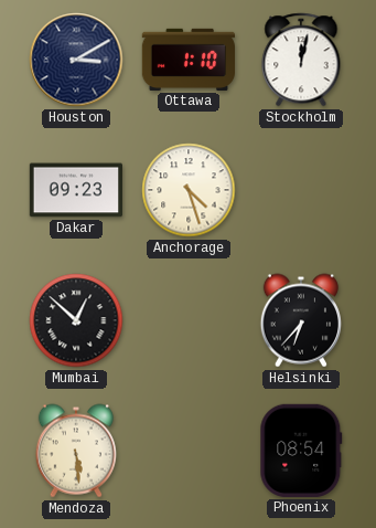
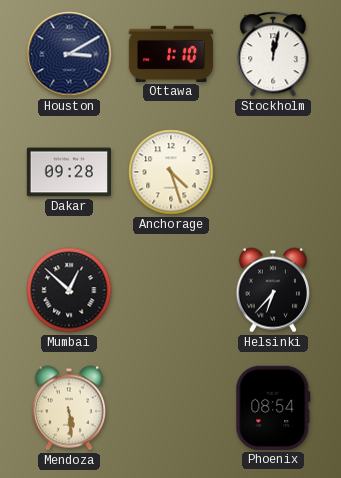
Dakar: 09:23 -> 09:28
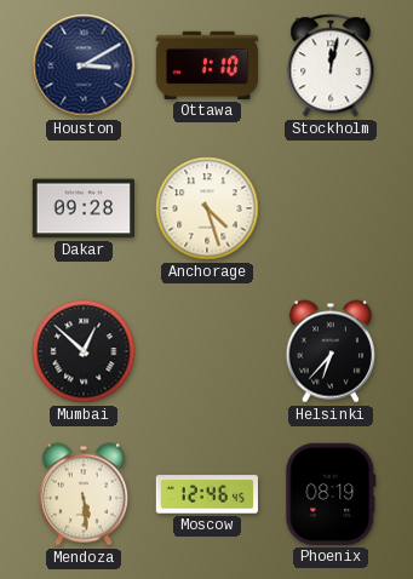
Moscow: none -> 12:46
Phoenix: 08:54 -> 08:19
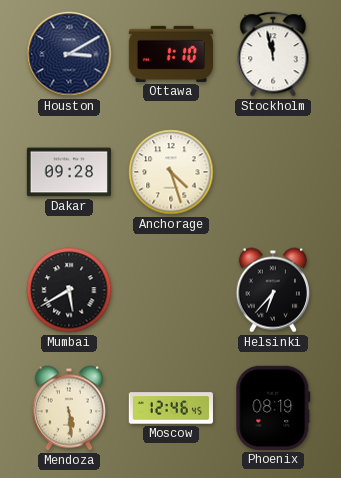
Stockholm: 12:02 -> 11:58
Mumbai: 12:52 -> 5:40
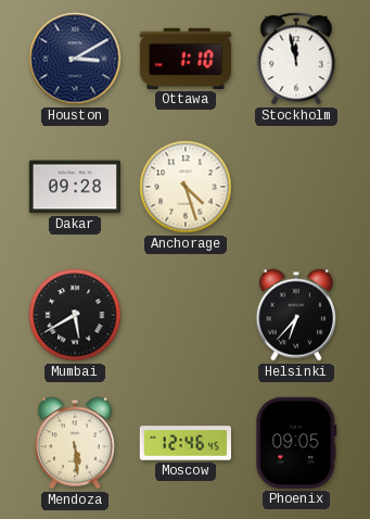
Phoenix: 08:19 -> 09:05
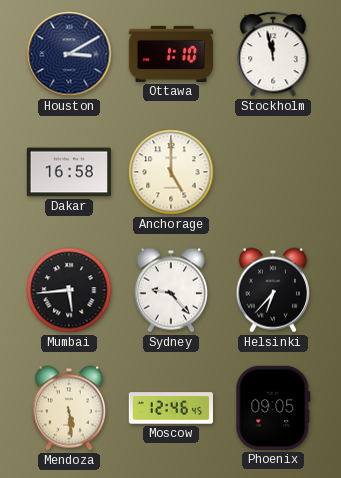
Dakar: 09:28 -> 16:58
Anchorage: 4:27 -> 5:00
Mumbai: 5:40 -> 5:44
Sydney: none -> 9:23
